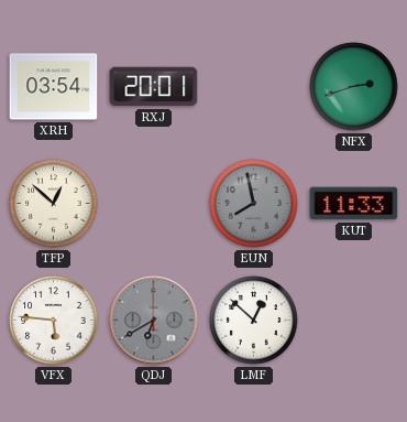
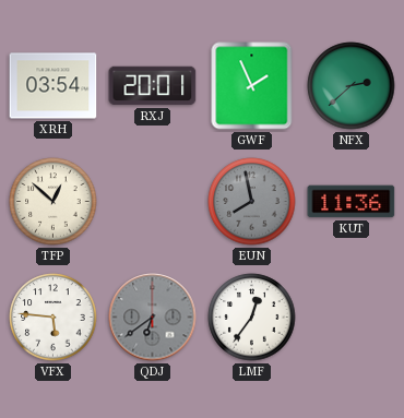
GWF: none -> 1:56
NFX: 2:42 -> 2:38
KUT: 11:33 -> 11:36
QDJ: 6:40 -> 6:39
LMF: 12:52 -> 12:36
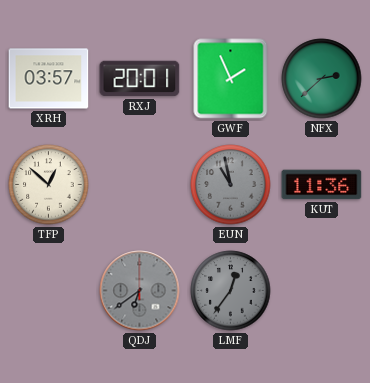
XRH: 03:54 -> 03:57
EUN: 7:58 -> 10:58
VFX: 5:46 -> none
LMF dial: white -> grey
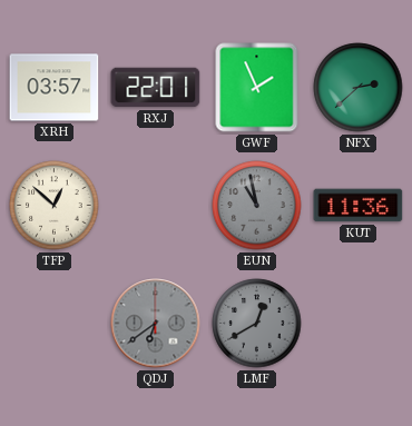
RXJ: 20:01 -> 22:01
LMF: 12:36 -> 12:40
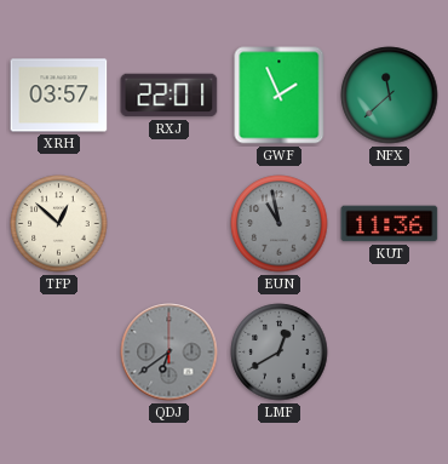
NFX: 2:38 -> 11:38
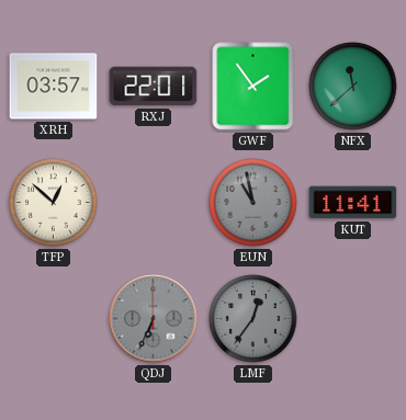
GWF: 1:56 -> 1:54
KUT: 11:36 -> 11:41
QDJ: 6:39 -> 6:34
LMF: 12:40 -> 12:36
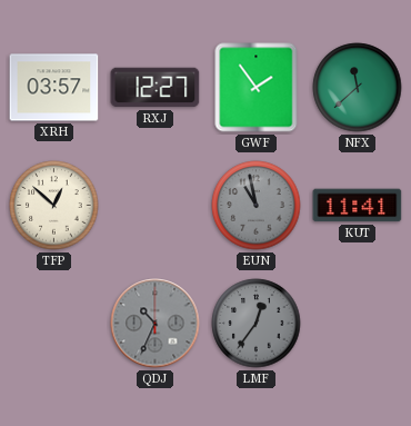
RXJ: 22:01 -> 12:27
QDJ: 6:34 -> 10:34
